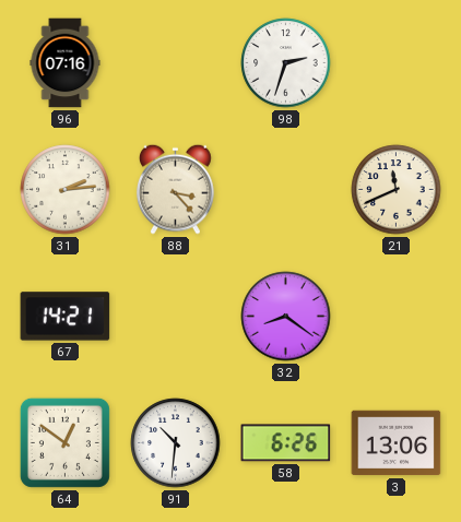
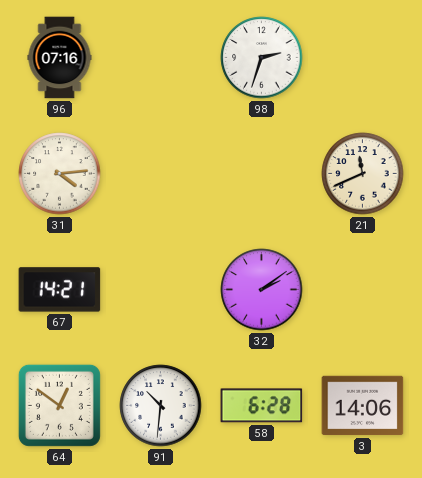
31: 2:14 -> 4:14
88: 3:23 -> none
32: 8:21 -> 2:09
58: 6:26 -> 6:28
3: 13:06 -> 14:06
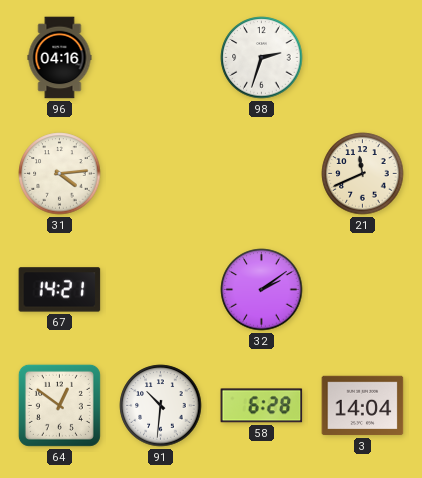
96: 07:16 -> 04:16
3: 14:06 -> 14:04
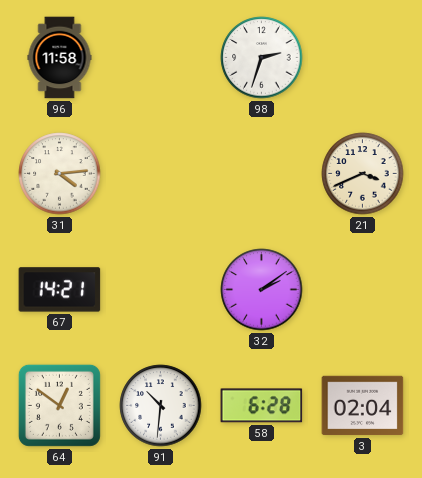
96: 04:16 -> 11:58
21: 11:41 -> 3:41
3: 14:04 -> 02:04
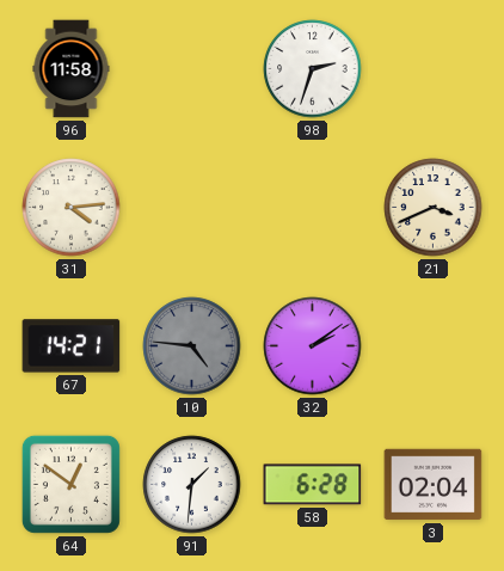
10: none -> 4:46
91: 10:31 -> 1:31
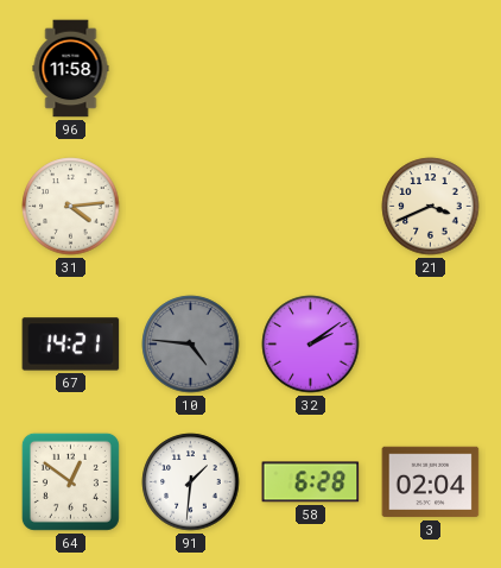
98: 2:33 -> none
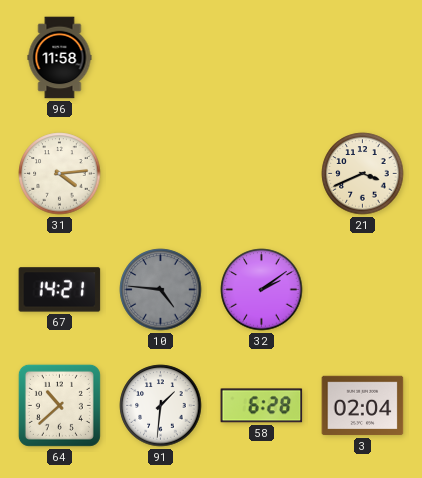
64: 12:51 -> 10:38
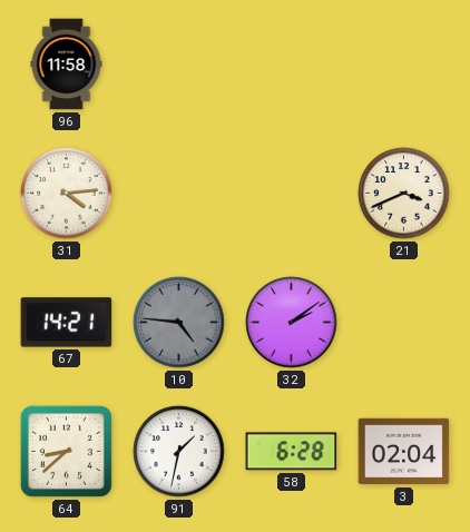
64: 10:38 -> 8:38
91: 1:31 -> 1:32
